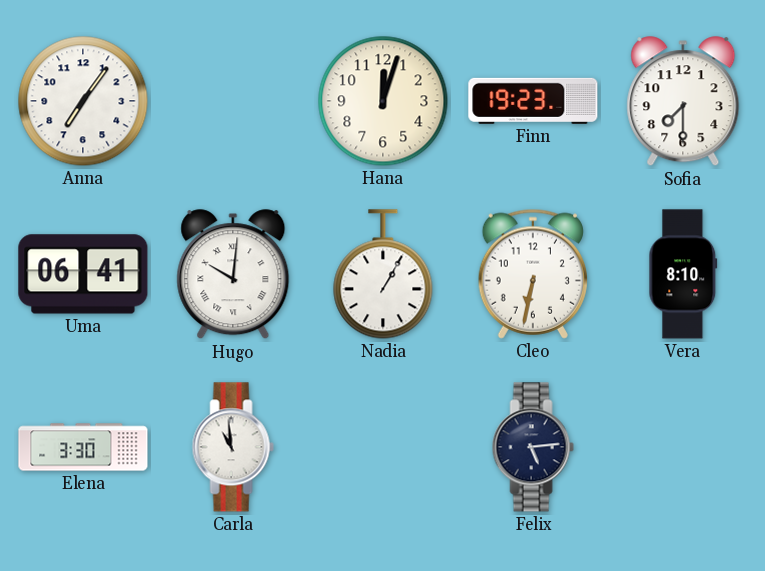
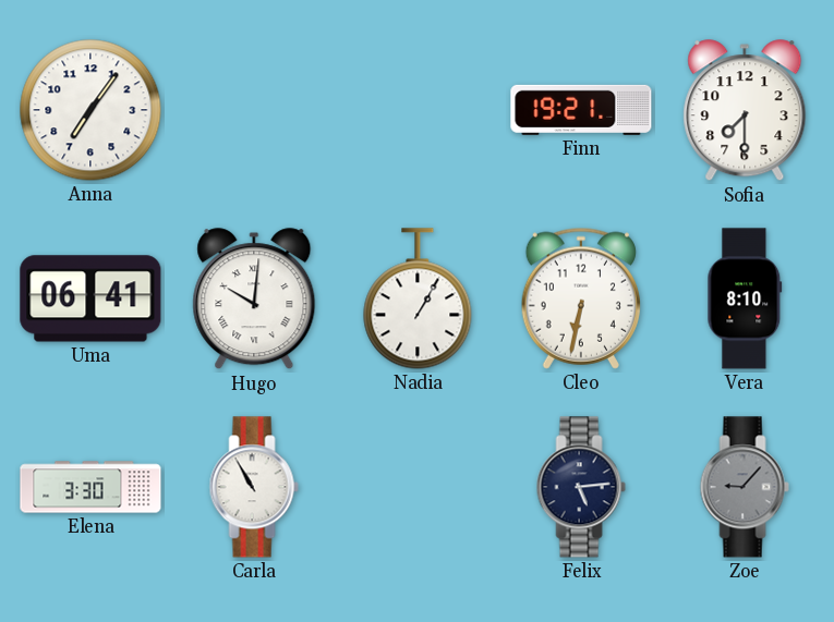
Hana: 12:03 -> none
Finn: 19:23 -> 19:21
Carla: 10:59 -> 10:55
Zoe: none -> 9:07
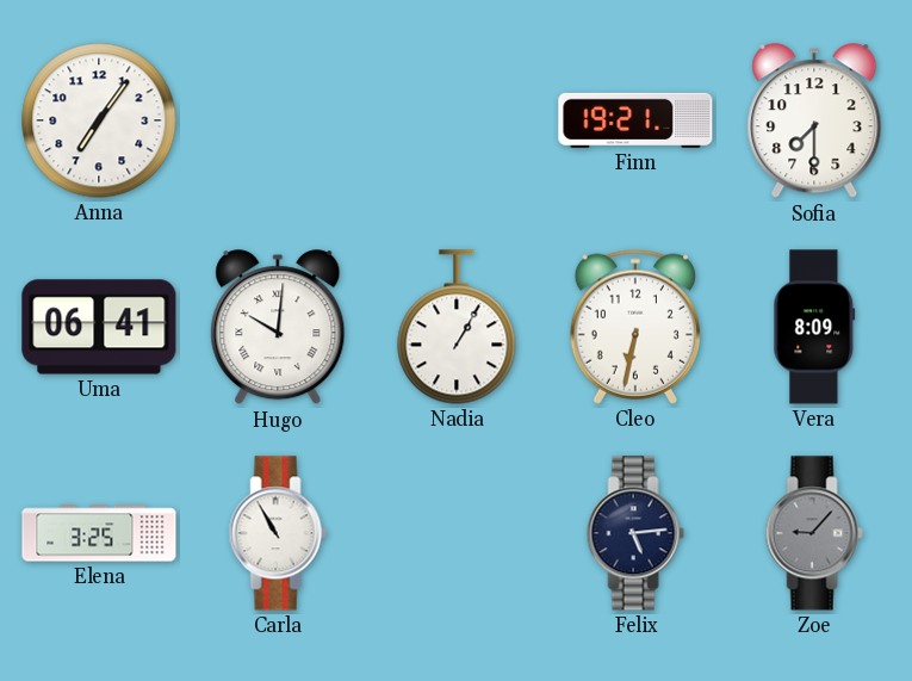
Vera: 8:10 -> 8:09
Elena: 3:30 -> 3:25
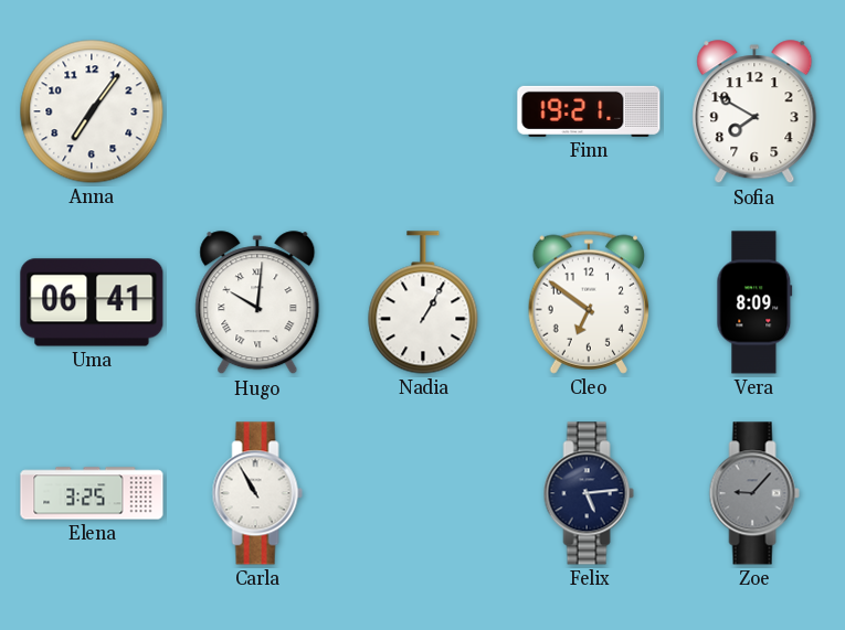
Sofia: 7:30 -> 7:50
Cleo: 6:32 -> 6:51
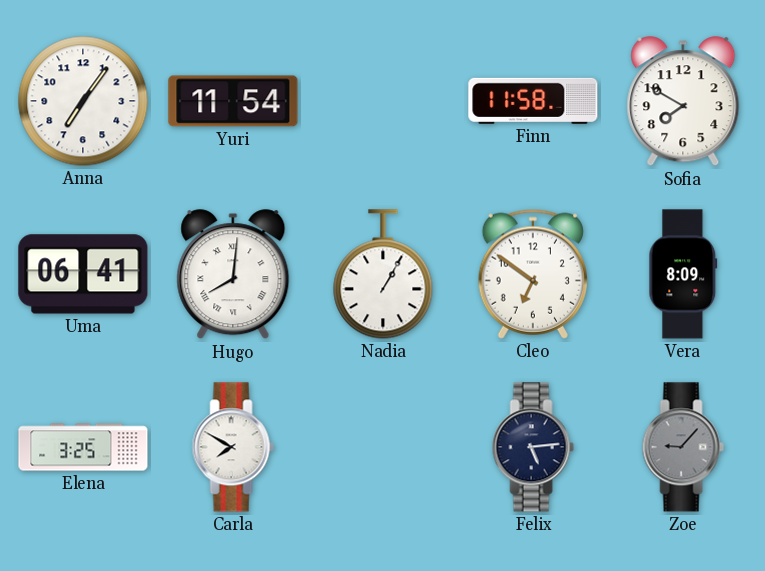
Yuri: none -> 11:54
Finn: 19:21 -> 11:58
Hugo: 10:01 -> 8:01
Carla: 10:55 -> 7:50
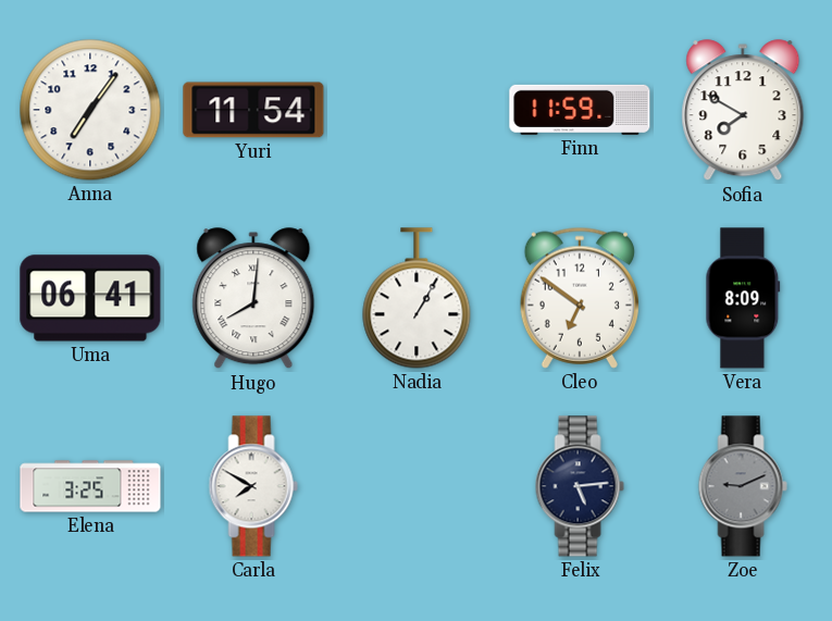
Finn: 11:58 -> 11:59
Zoe: 9:07 -> 9:11
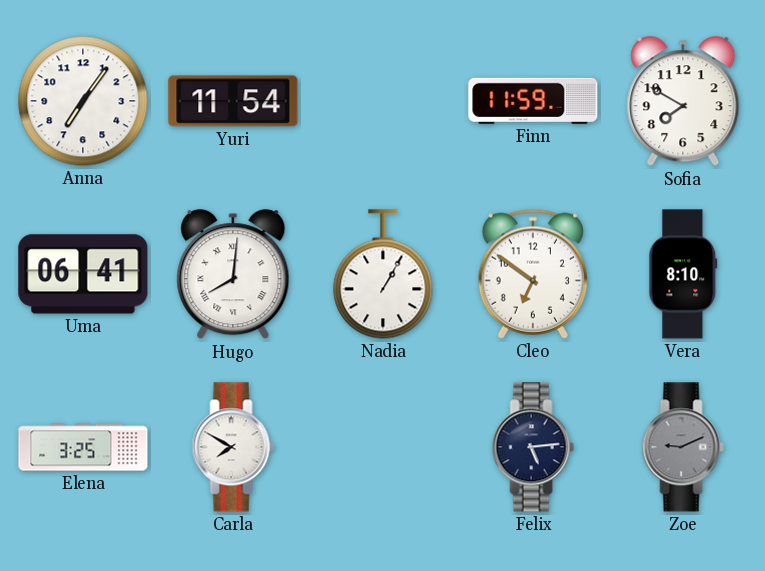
Vera: 8:09 -> 8:10
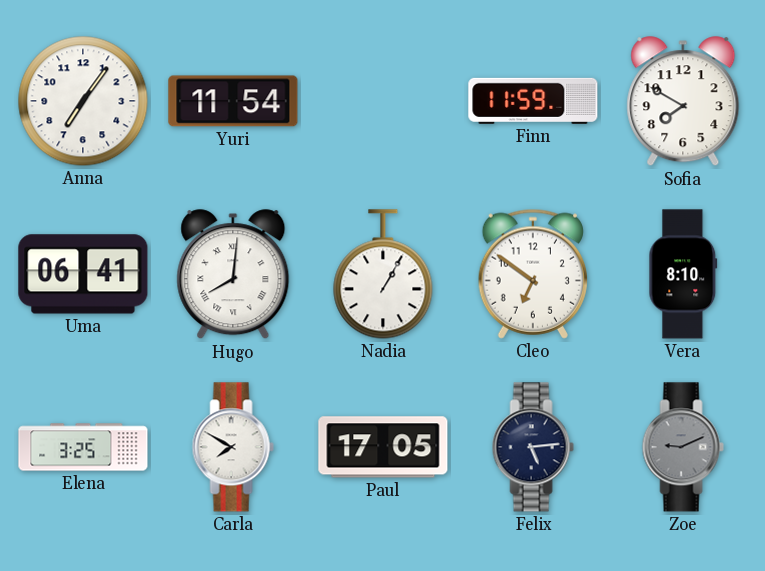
Paul: none -> 17:05
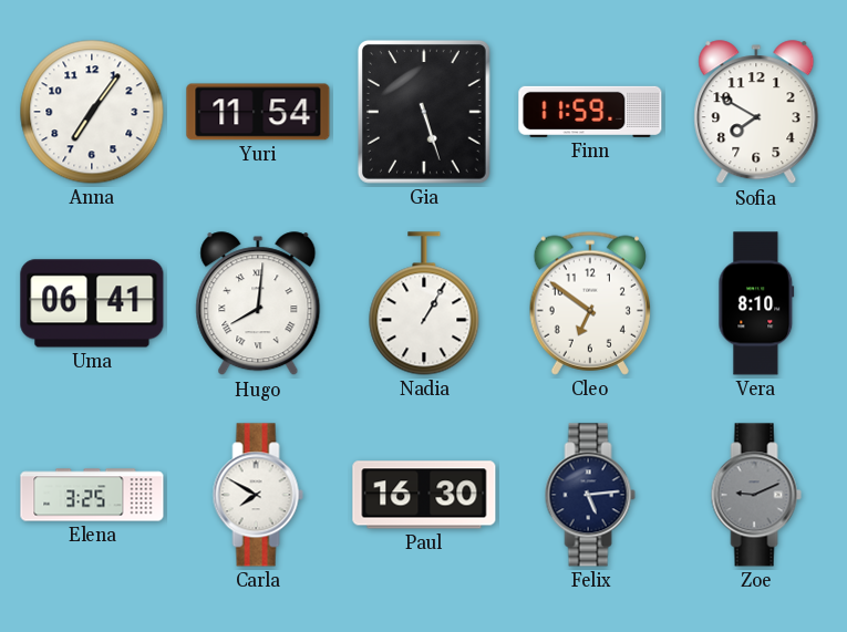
Gia: none -> 5:27
Paul: 17:05 -> 16:30
